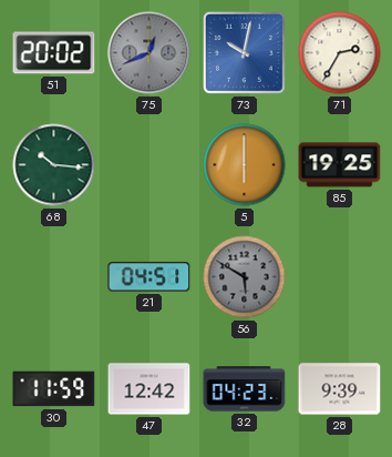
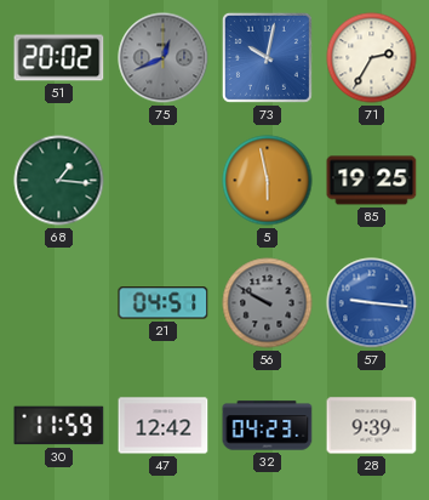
68: 10:16 -> 1:16
5: 6:00 -> 5:58
56: 5:50 -> 9:50
57: none -> 9:16
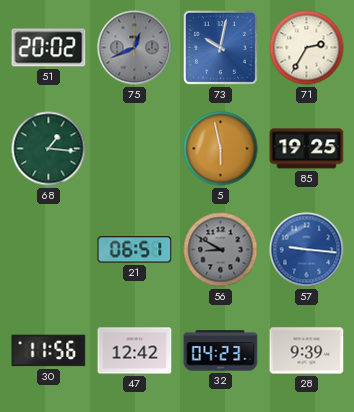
21: 04:51 -> 06:51
56: 9:50 -> 8:50
30: 11:59 -> 11:56
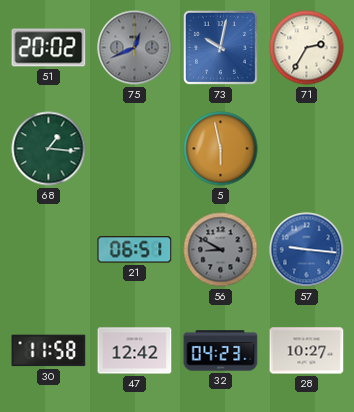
85: 19:25 -> none
30: 11:56 -> 11:58
28: 9:39 -> 10:27
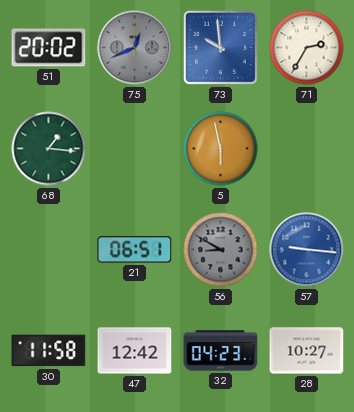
73: 10:02 -> 9:59
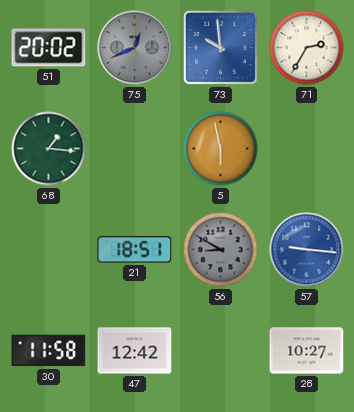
21: 06:51 -> 18:51
32: 04:23 -> none
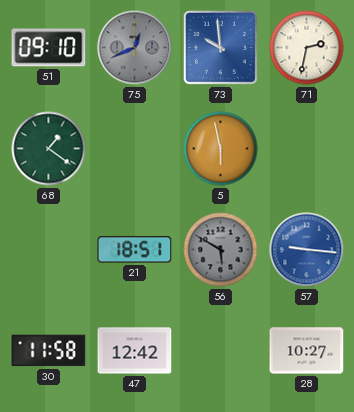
51: 20:02 -> 09:10
71: 2:35 -> 2:32
68: 1:16 -> 1:21
56: 8:50 -> 5:50
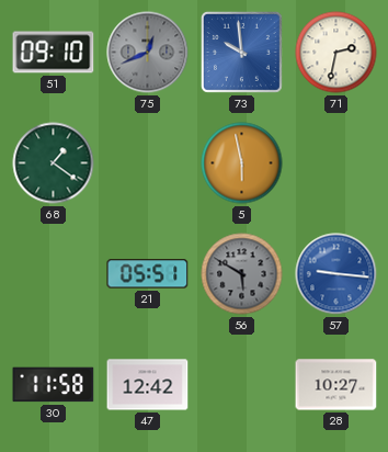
21: 18:51 -> 05:51
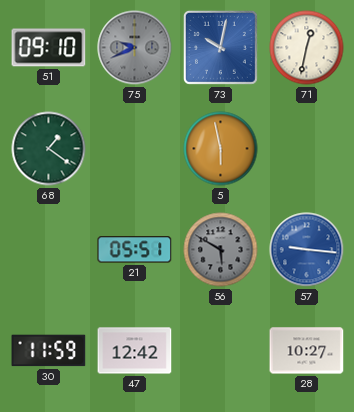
75: 12:41 -> 9:41
73: 9:59 -> 10:02
71: 2:32 -> 12:32
30: 11:58 -> 11:59
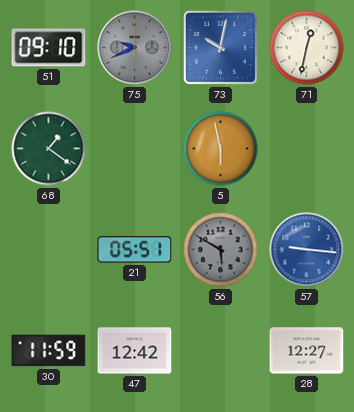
28: 10:27 -> 12:27
